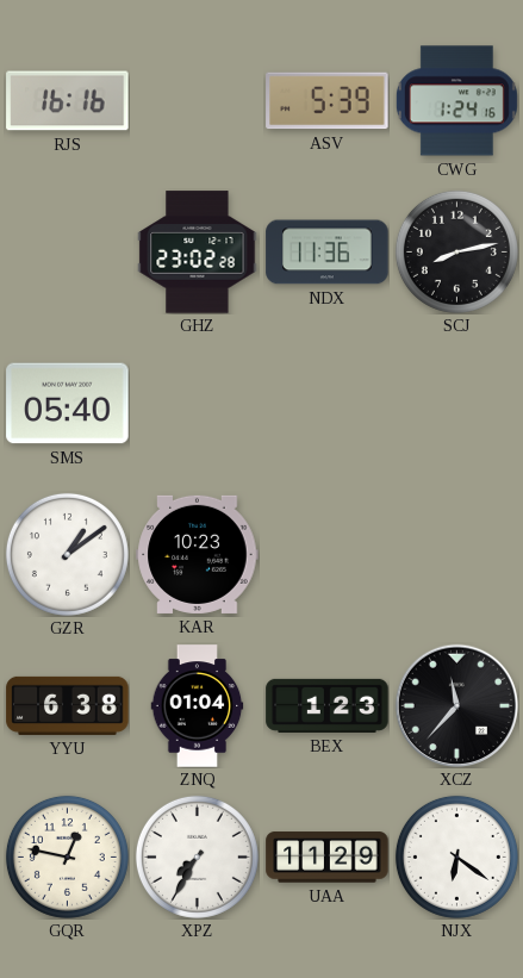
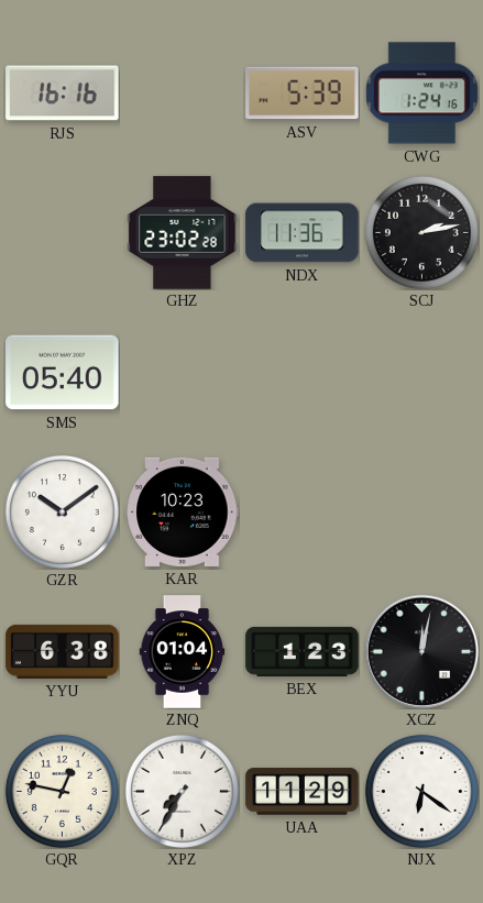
SCJ: 8:13 -> 2:13
GZR: 1:09 -> 10:09
XCZ: 11:37 -> 12:02
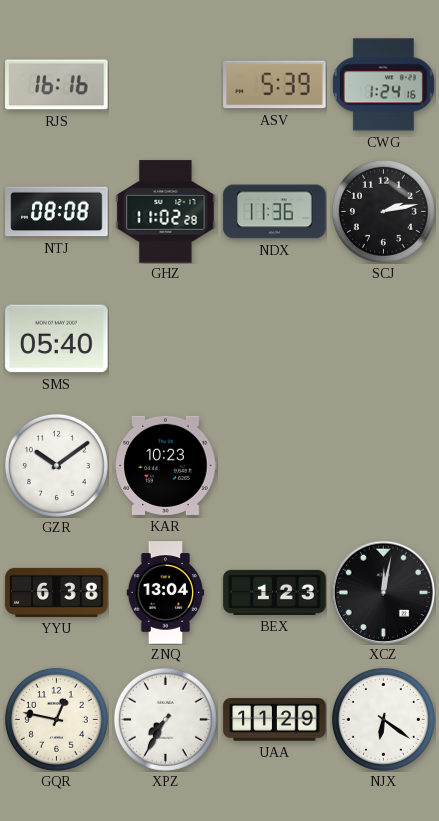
NTJ: none -> 08:08
GHZ: 23:02 -> 11:02
ZNQ: 01:04 -> 13:04
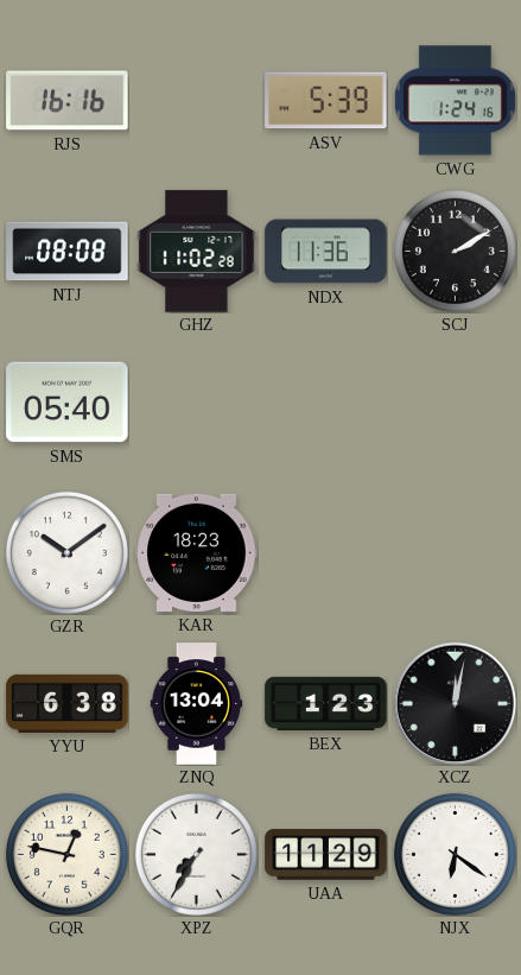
SCJ: 2:13 -> 2:10
KAR: 10:23 -> 18:23
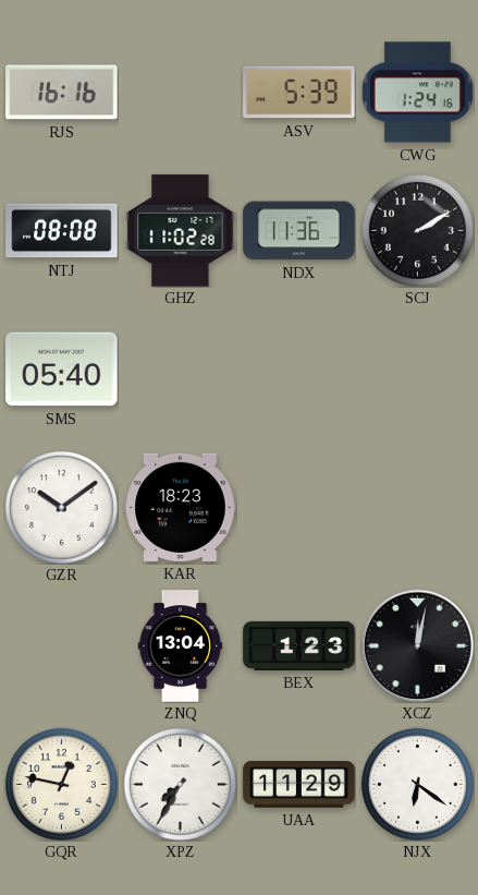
YYU: 6:38 -> none
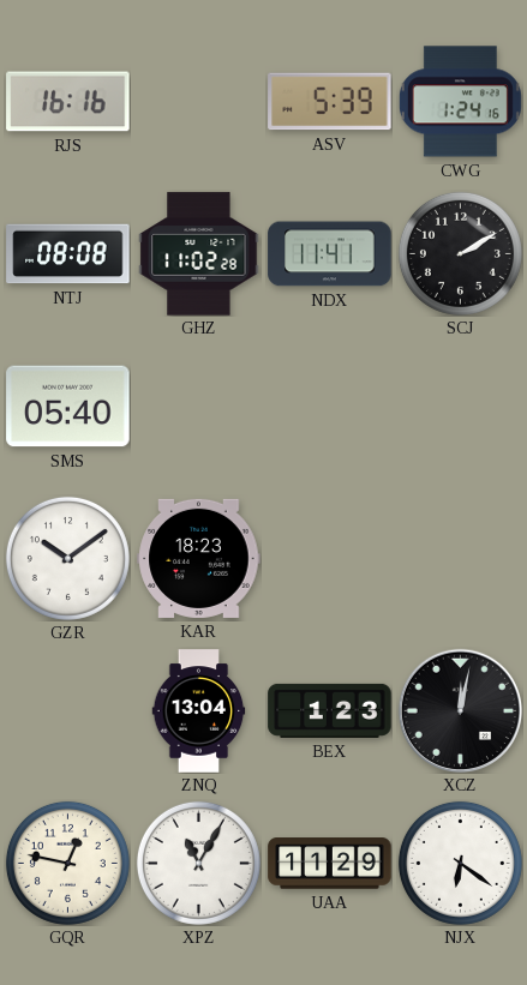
NDX: 11:36 -> 11:41
XPZ: 7:35 -> 11:05
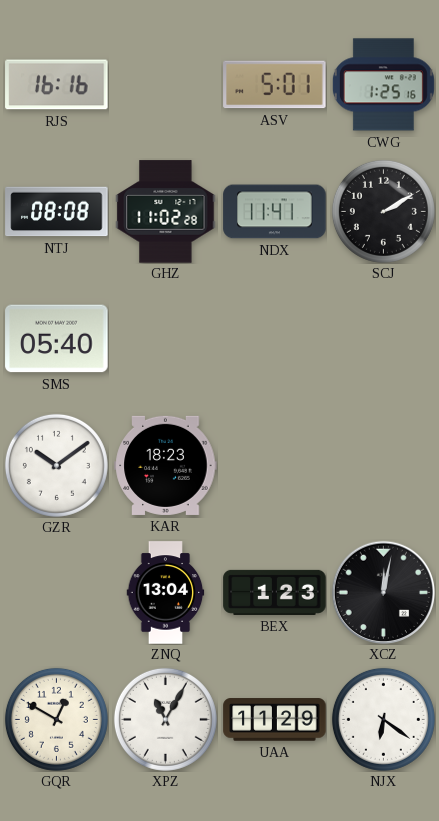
ASV: 5:39 -> 5:01
CWG: 1:24 -> 1:25
GQR: 12:47 -> 12:50
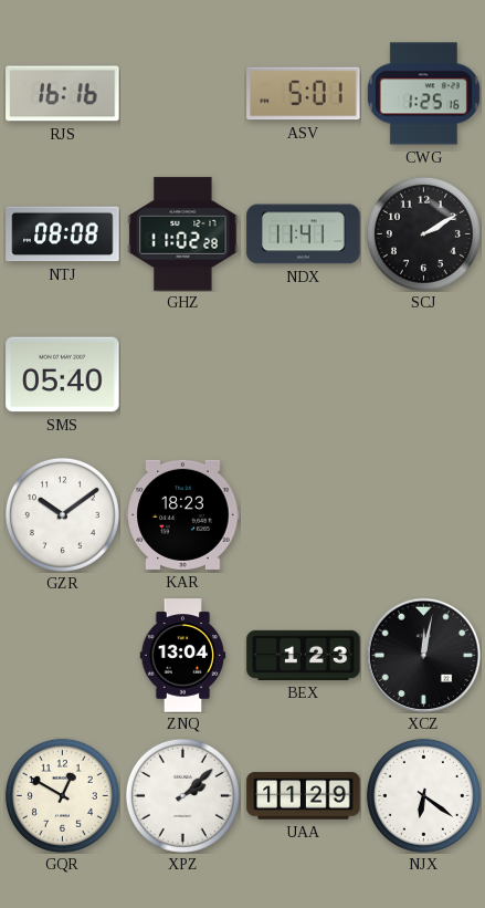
XPZ: 11:05 -> 2:08
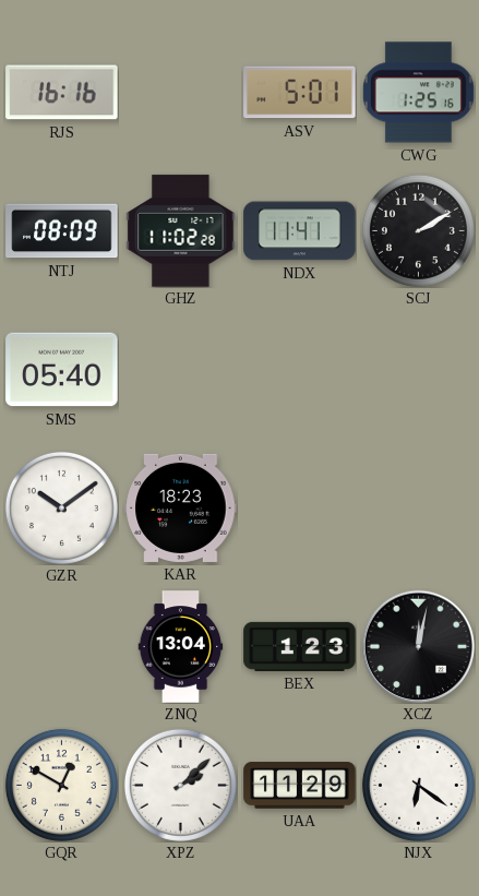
NTJ: 08:08 -> 08:09
